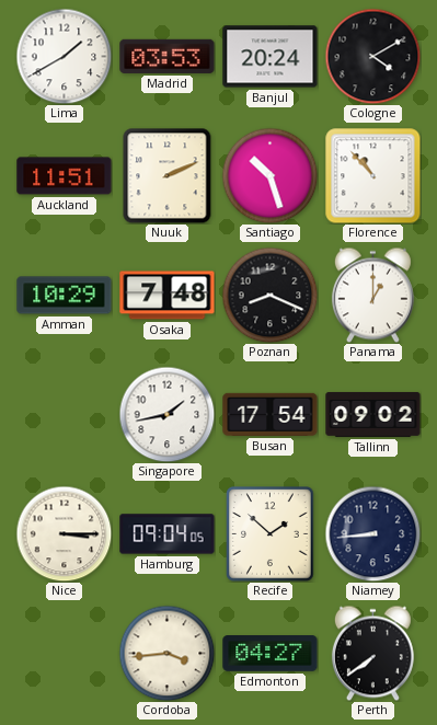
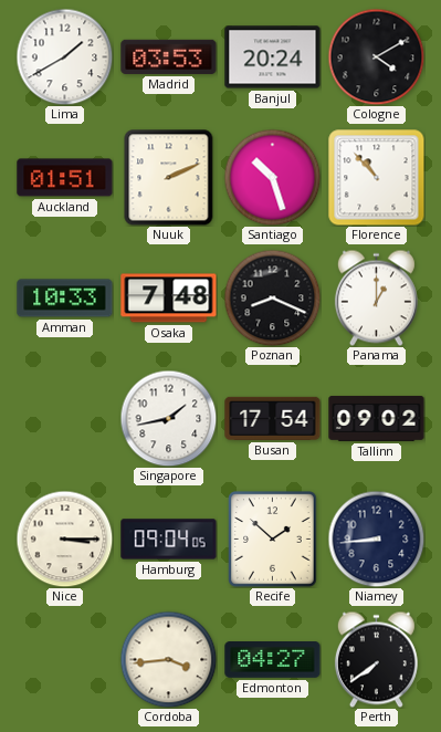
Auckland: 11:51 -> 01:51
Amman: 10:29 -> 10:33
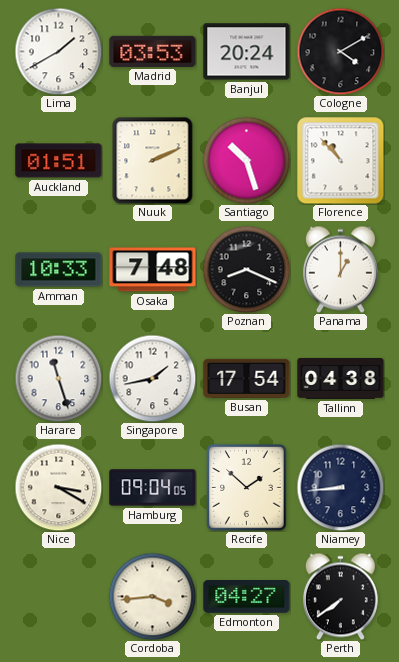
Harare: none -> 11:27
Tallinn: 09:02 -> 04:38
Nice: 3:15 -> 3:20
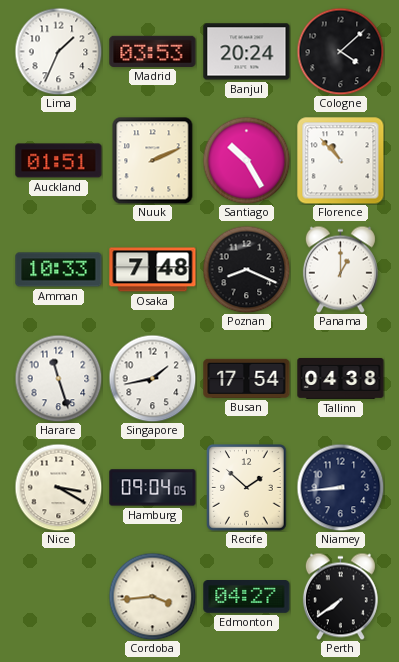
Lima: 1:40 -> 1:34
Cologne: 4:10 -> 4:08
Santiago: 10:27 -> 10:25
